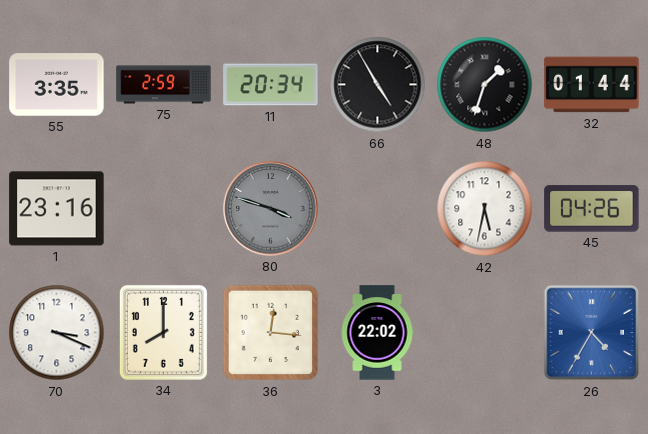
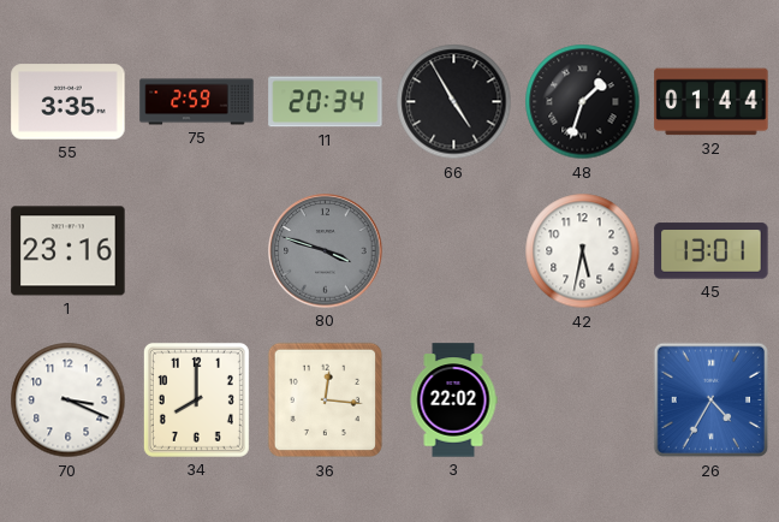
45: 04:26 -> 13:01
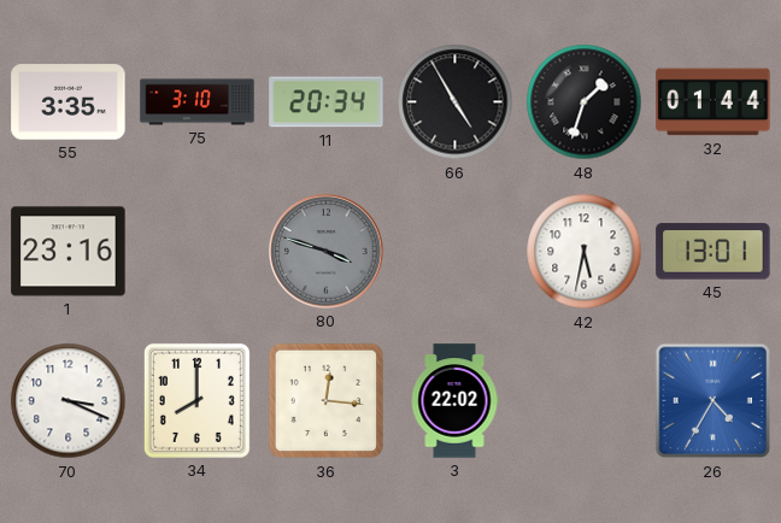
75: 2:59 -> 3:10
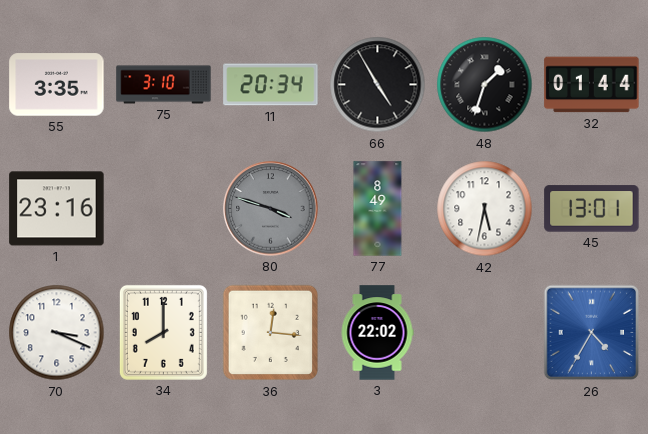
77: none -> 8:49
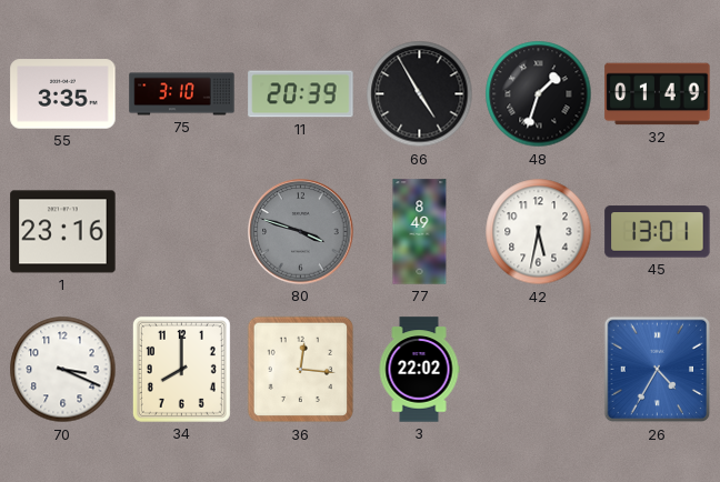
11: 20:34 -> 20:39
32: 01:44 -> 01:49
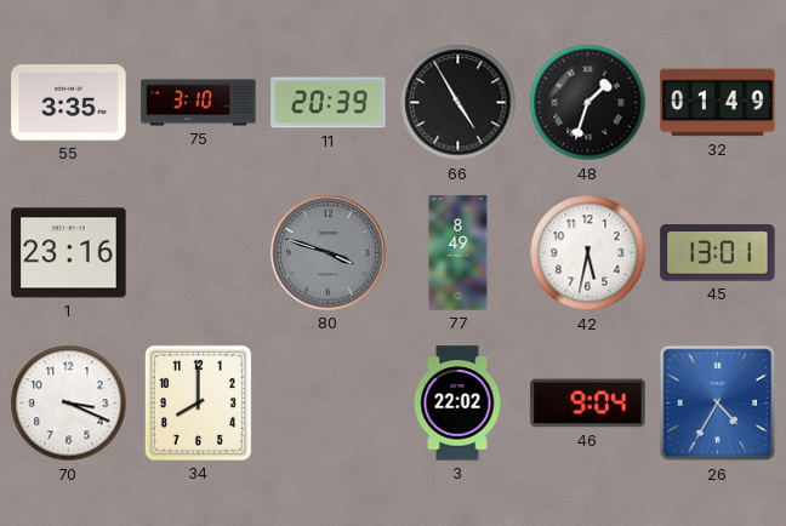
36: 12:16 -> none
46: none -> 9:04
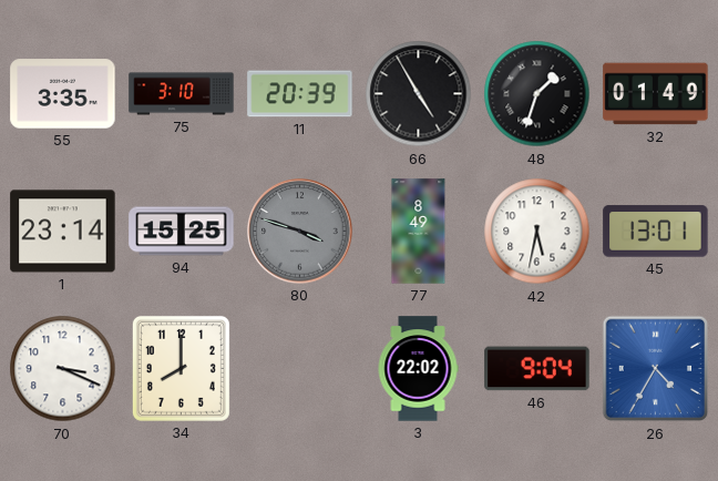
1: 23:16 -> 23:14
94: none -> 15:25
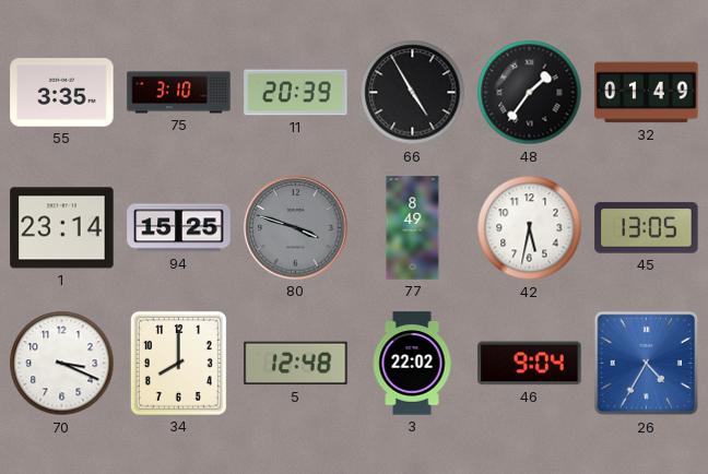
48: 1:33 -> 1:36
45: 13:01 -> 13:05
5: none -> 12:48
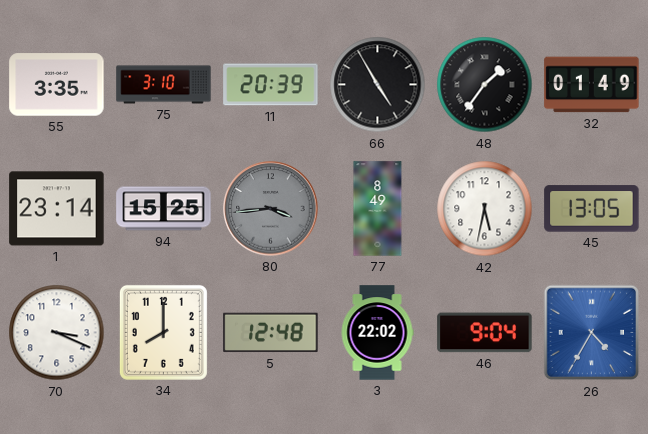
80: 3:48 -> 3:44
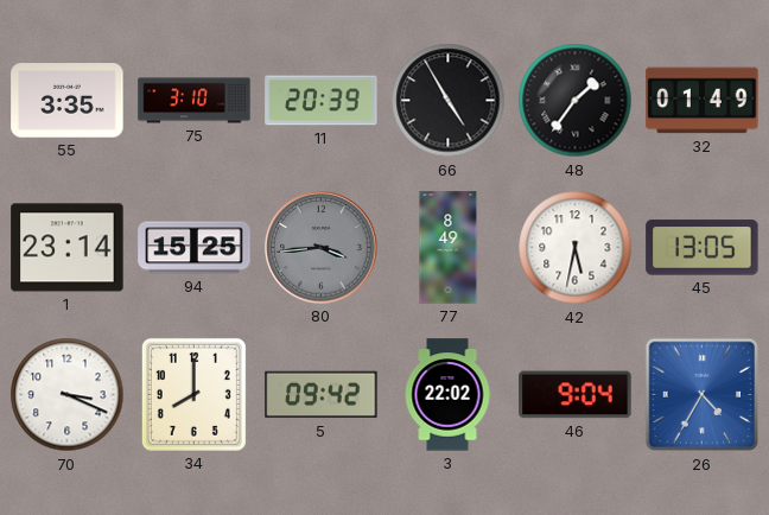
5: 12:48 -> 09:42
